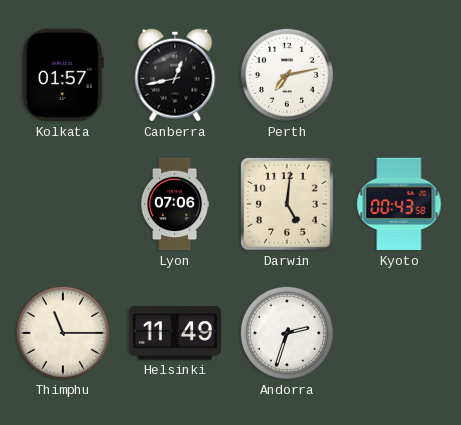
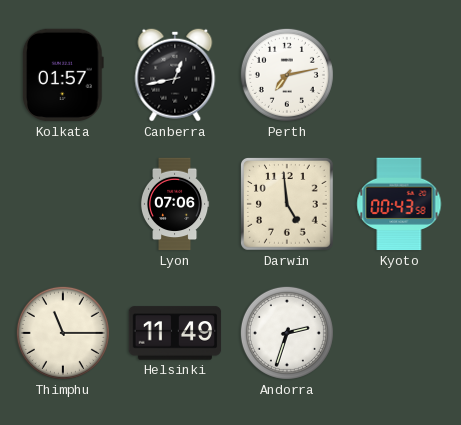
Darwin: 5:01 -> 4:59
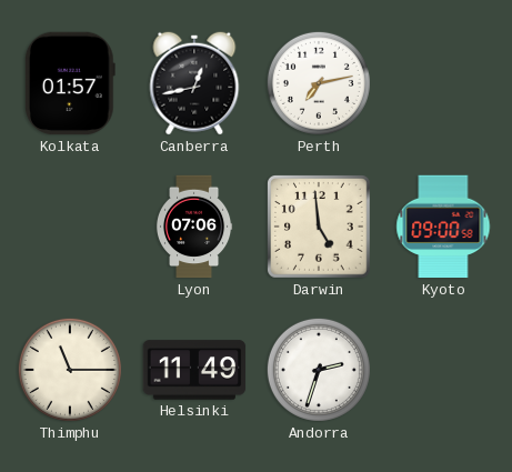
Kyoto: 00:43 -> 09:00
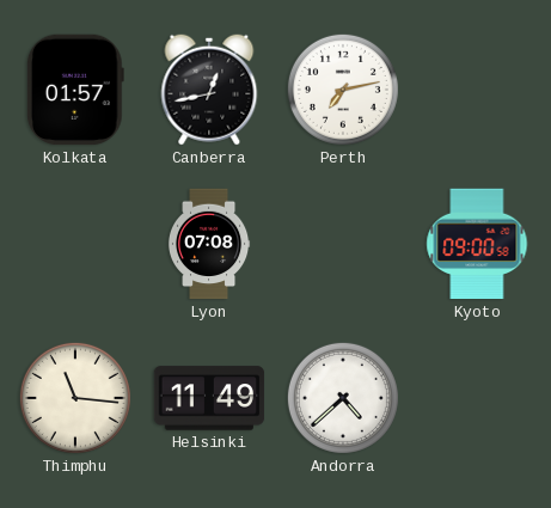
Lyon: 07:06 -> 07:08
Darwin: 4:59 -> none
Thimphu: 11:15 -> 11:16
Andorra: 2:33 -> 4:38
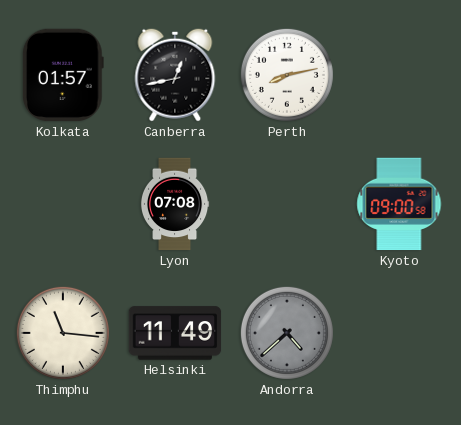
Perth: 7:13 -> 8:13
Andorra dial: white -> grey
